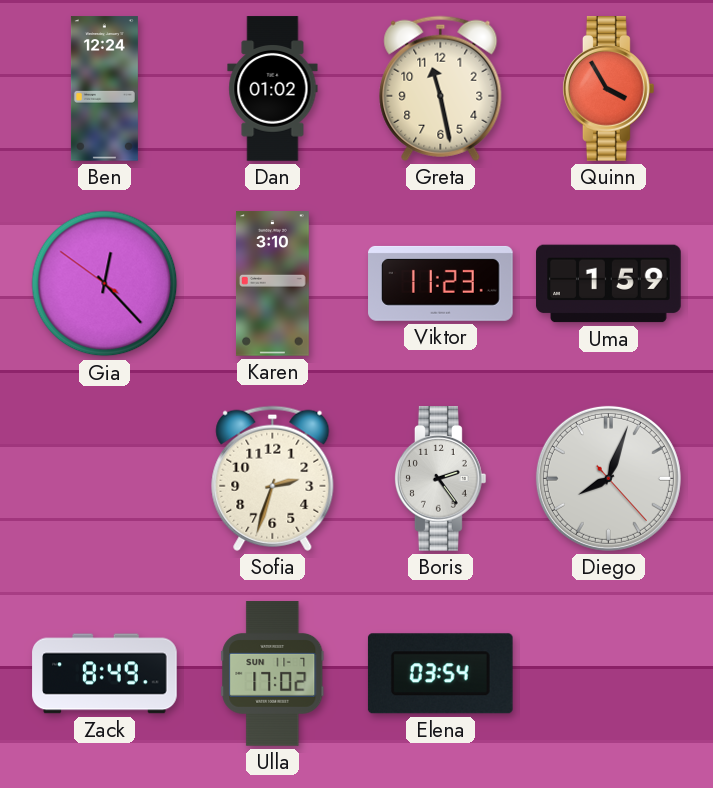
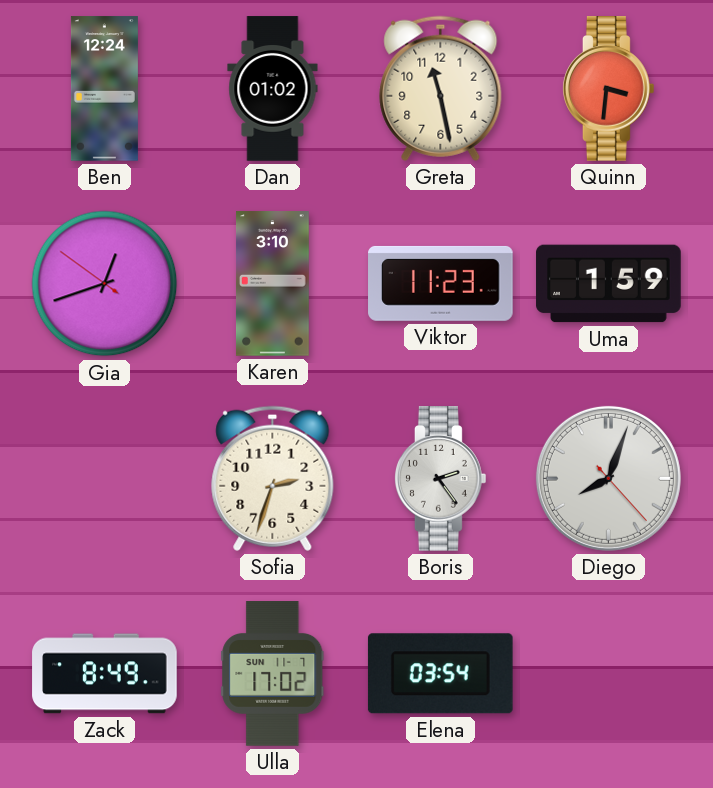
Quinn: 3:55 -> 3:31
Gia: 12:22 -> 12:41
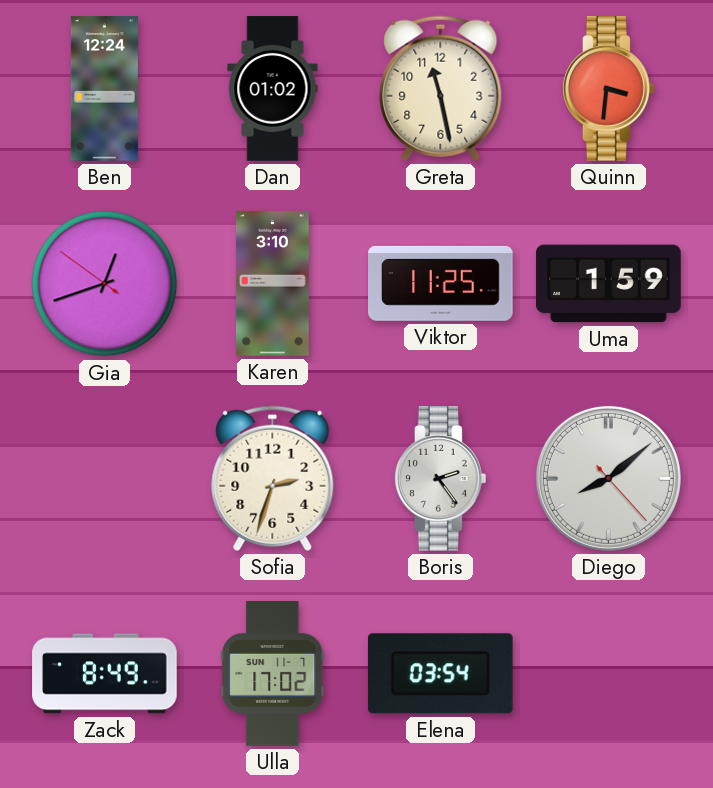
Viktor: 11:23 -> 11:25
Diego: 8:03 -> 8:08
